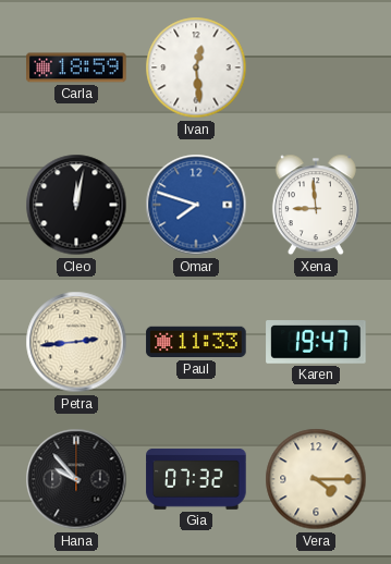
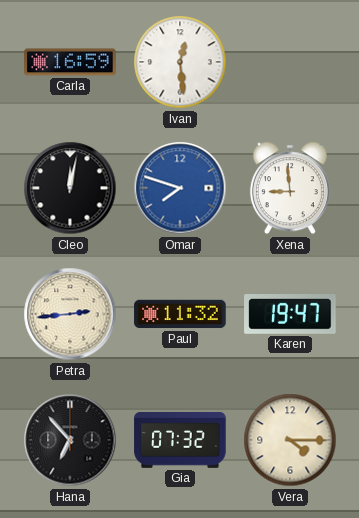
Carla: 18:59 -> 16:59
Paul: 11:33 -> 11:32
Hana: 9:53 -> 6:53
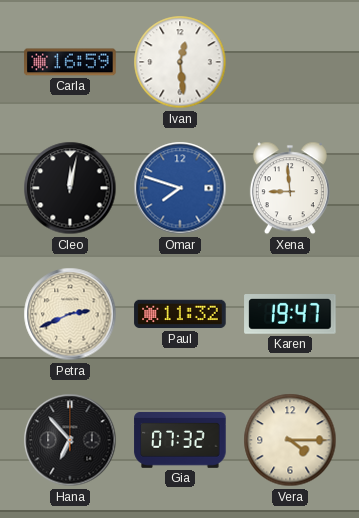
Petra: 2:44 -> 2:41
